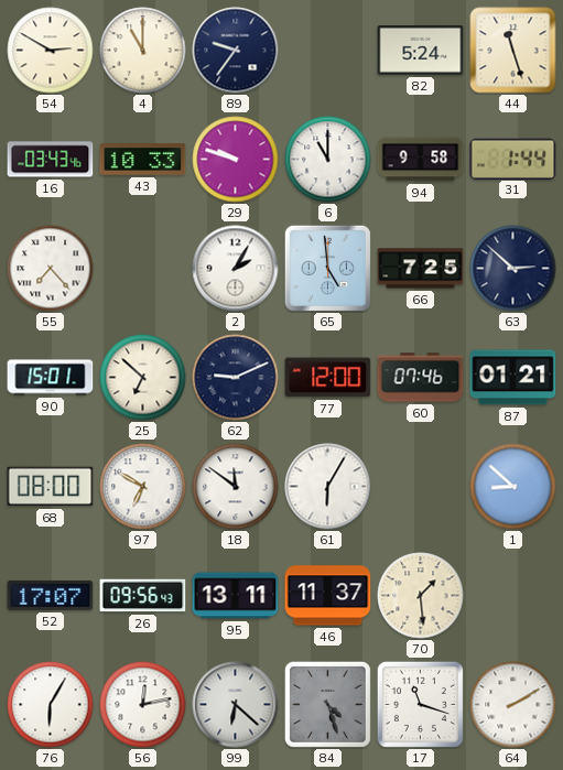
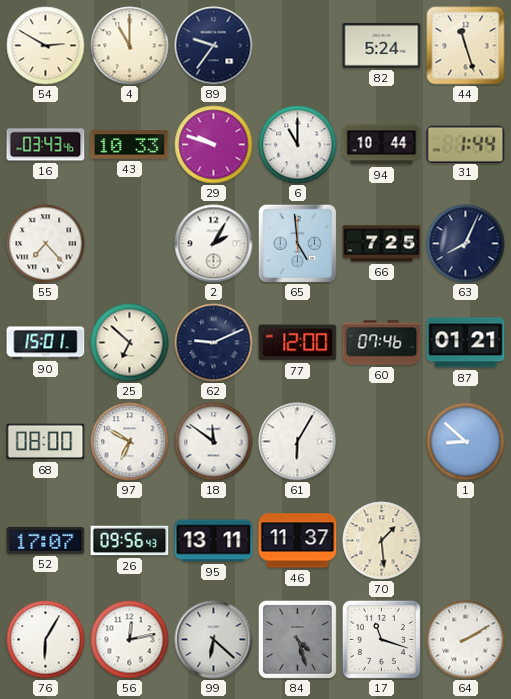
94: 9:58 -> 10:44
63: 2:52 -> 8:04
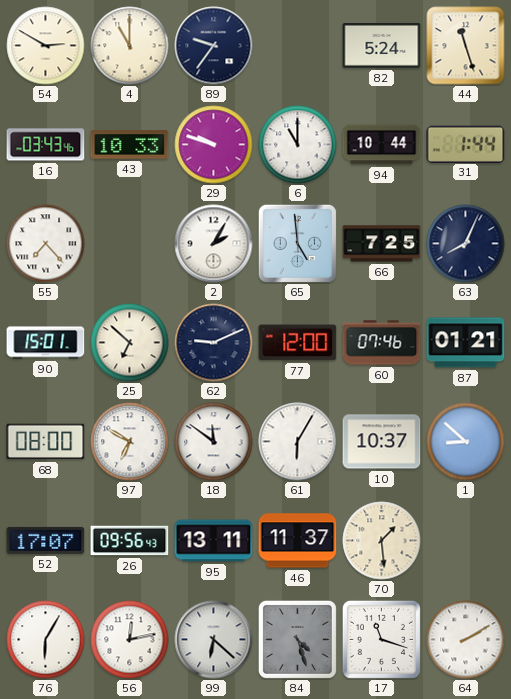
10: none -> 10:37
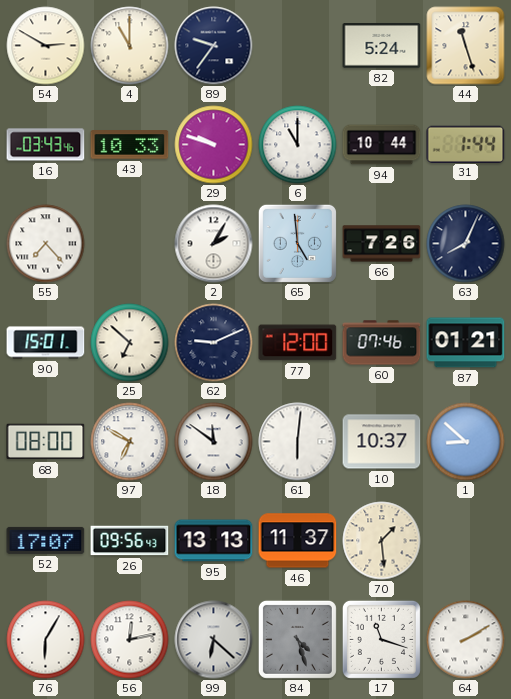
66: 7:25 -> 7:26
61: 6:05 -> 6:01
95: 13:11 -> 13:13
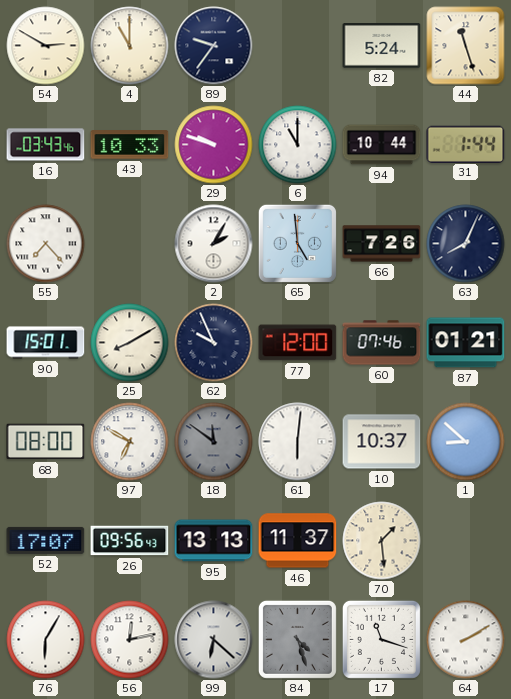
25: 6:52 -> 8:10
62: 9:11 -> 9:56
18 dial: white -> grey
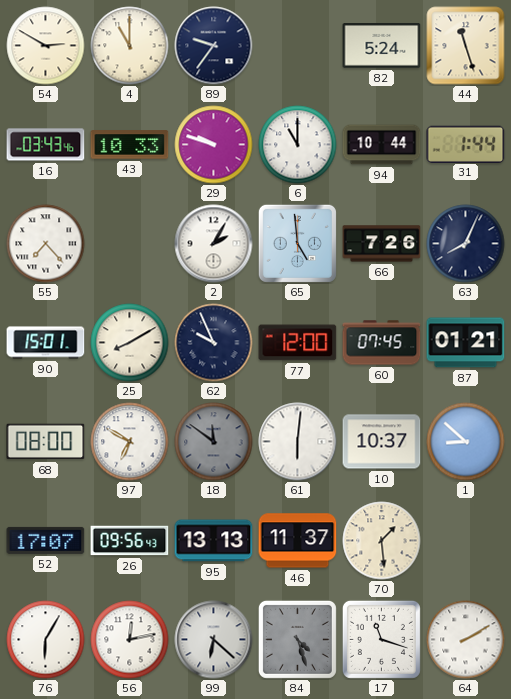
60: 07:46 -> 07:45
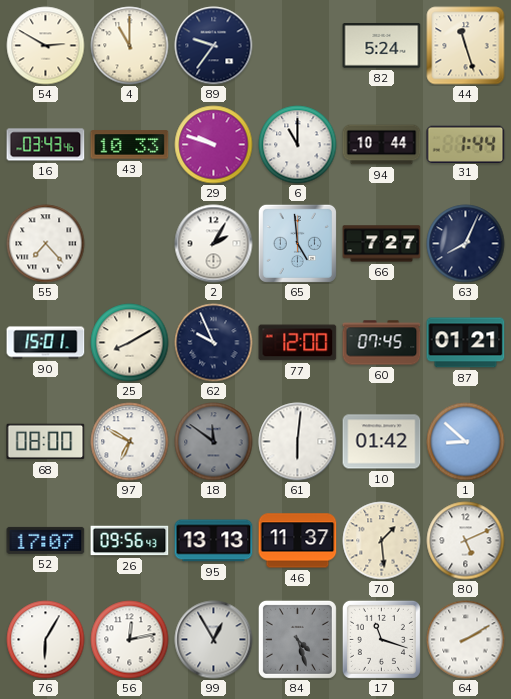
66: 7:26 -> 7:27
10: 10:37 -> 01:42
80: none -> 5:11
99: 6:22 -> 12:55
